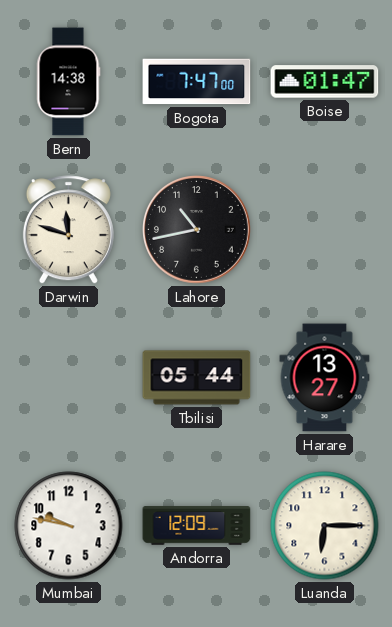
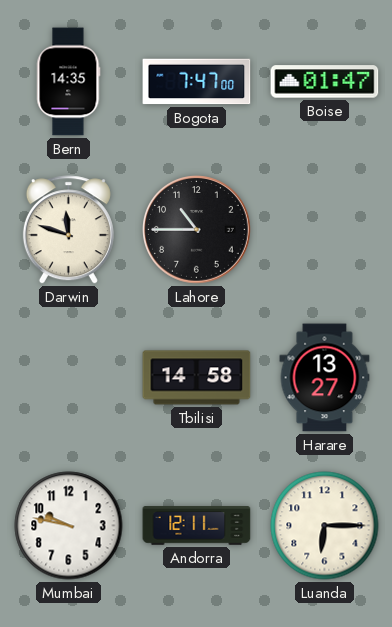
Bern: 14:38 -> 14:35
Lahore: 10:43 -> 10:45
Tbilisi: 05:44 -> 14:58
Andorra: 12:09 -> 12:11
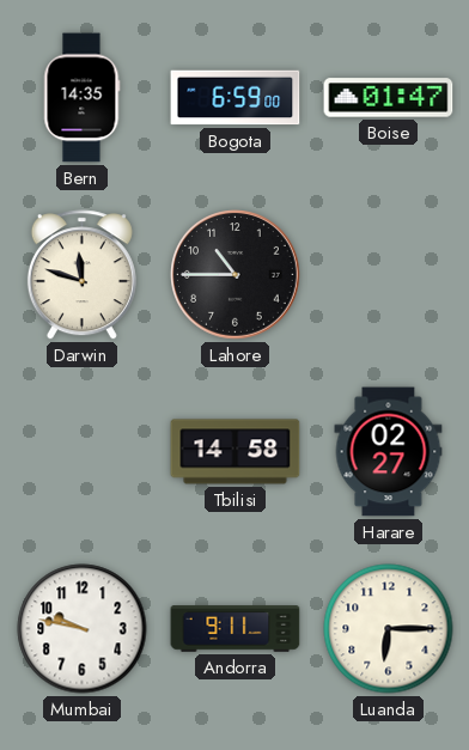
Bogota: 7:47 -> 6:59
Harare: 13:27 -> 02:27
Andorra: 12:11 -> 9:11
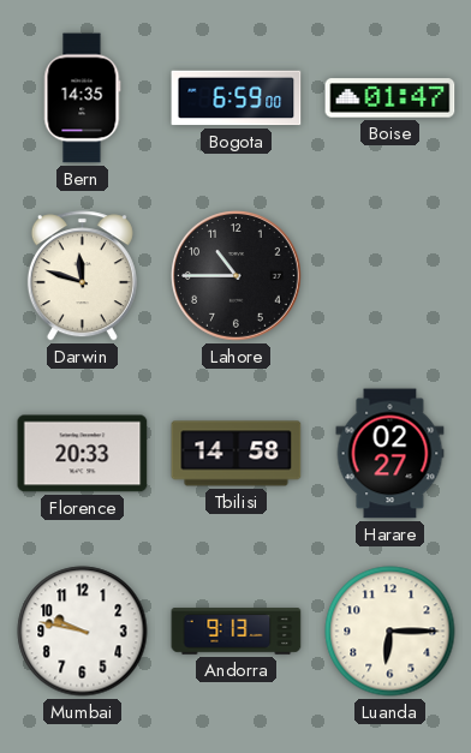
Florence: none -> 20:33
Andorra: 9:11 -> 9:13
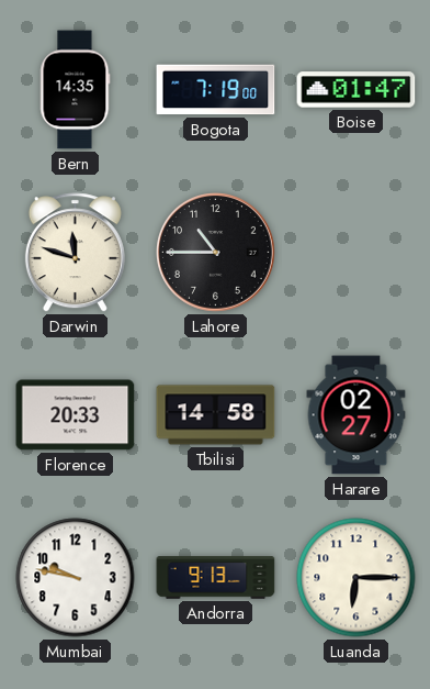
Bogota: 6:59 -> 7:19
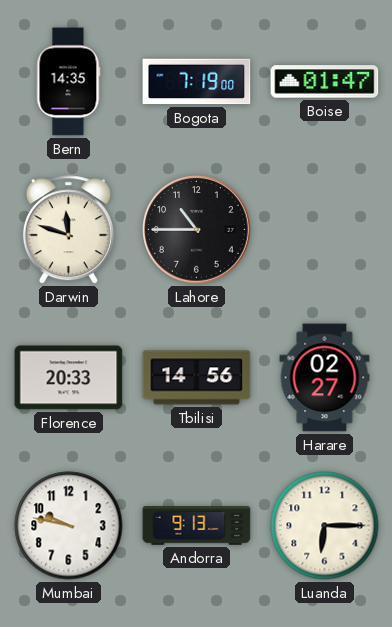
Tbilisi: 14:58 -> 14:56
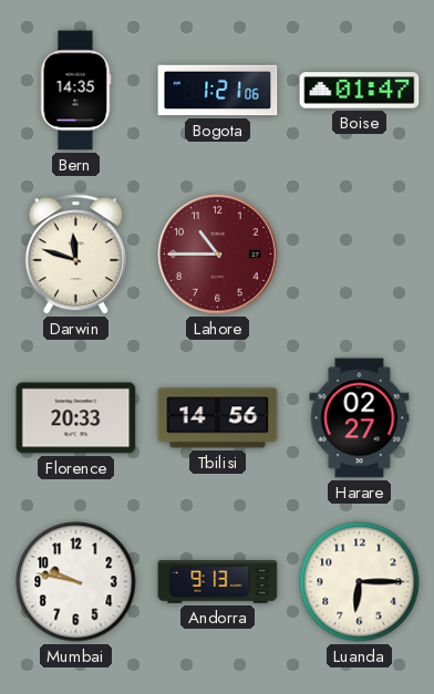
Bogota: 7:19 -> 1:21
Lahore dial: black -> burgundy
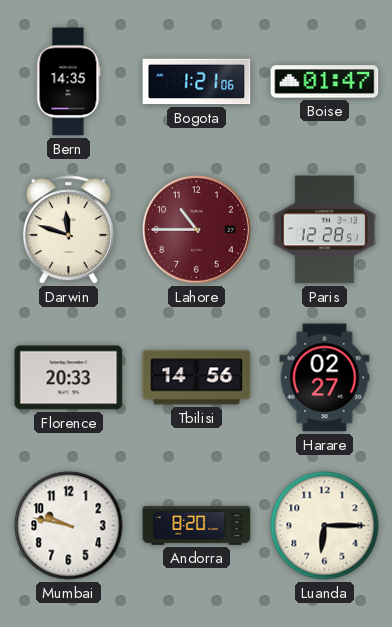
Paris: none -> 12:28
Andorra: 9:13 -> 8:20
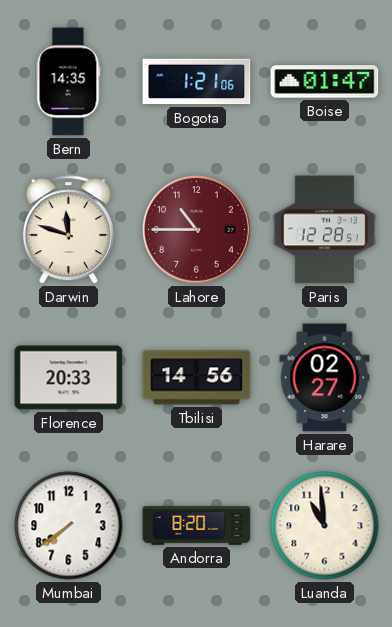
Mumbai: 9:47 -> 7:39
Luanda: 6:15 -> 10:59
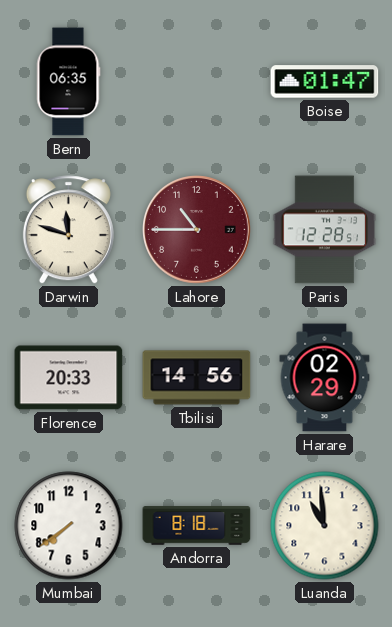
Bern: 14:35 -> 06:35
Bogota: 1:21 -> none
Harare: 02:27 -> 02:29
Andorra: 8:20 -> 8:18
